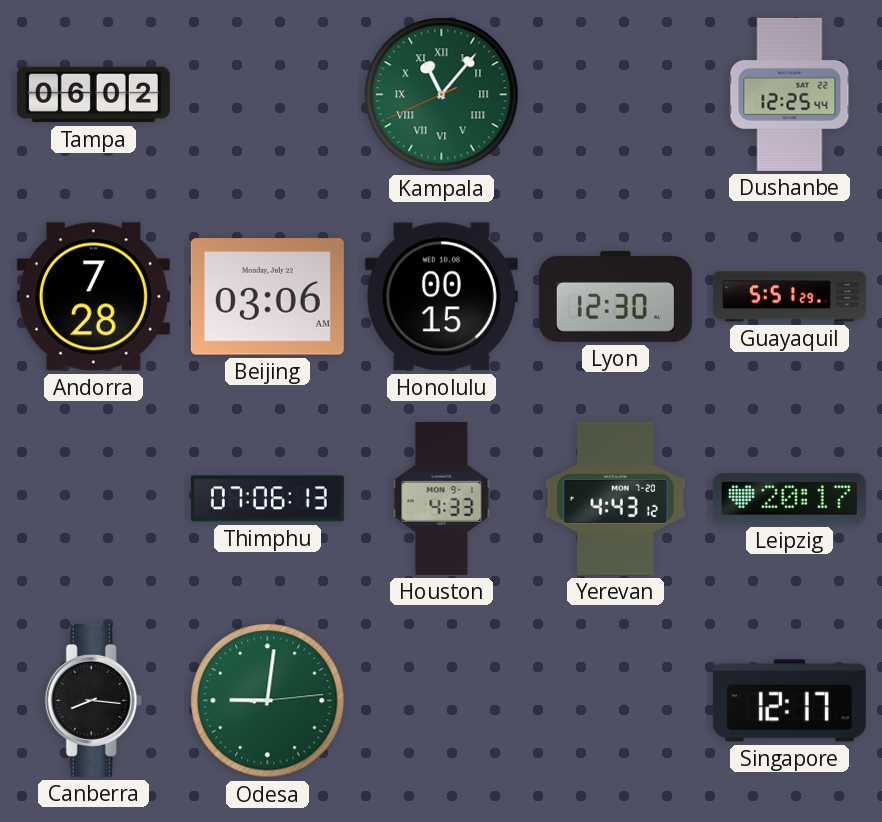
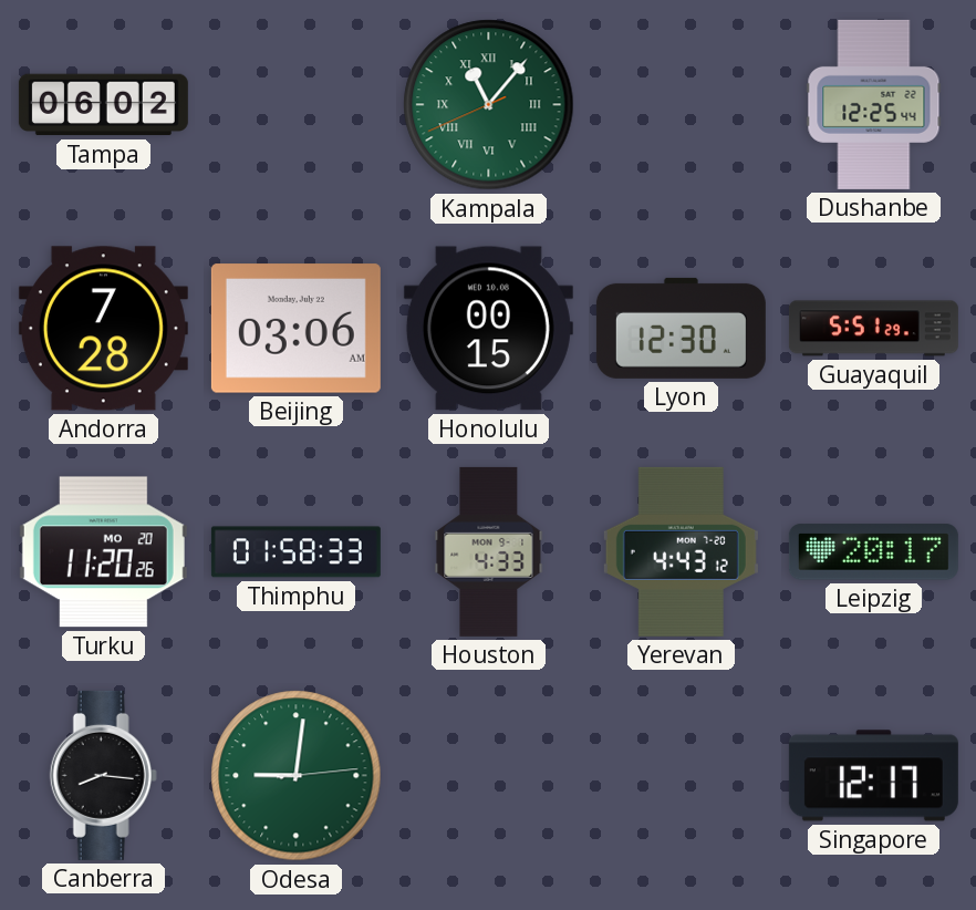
Turku: none -> 11:20
Thimphu: 07:06 -> 01:58
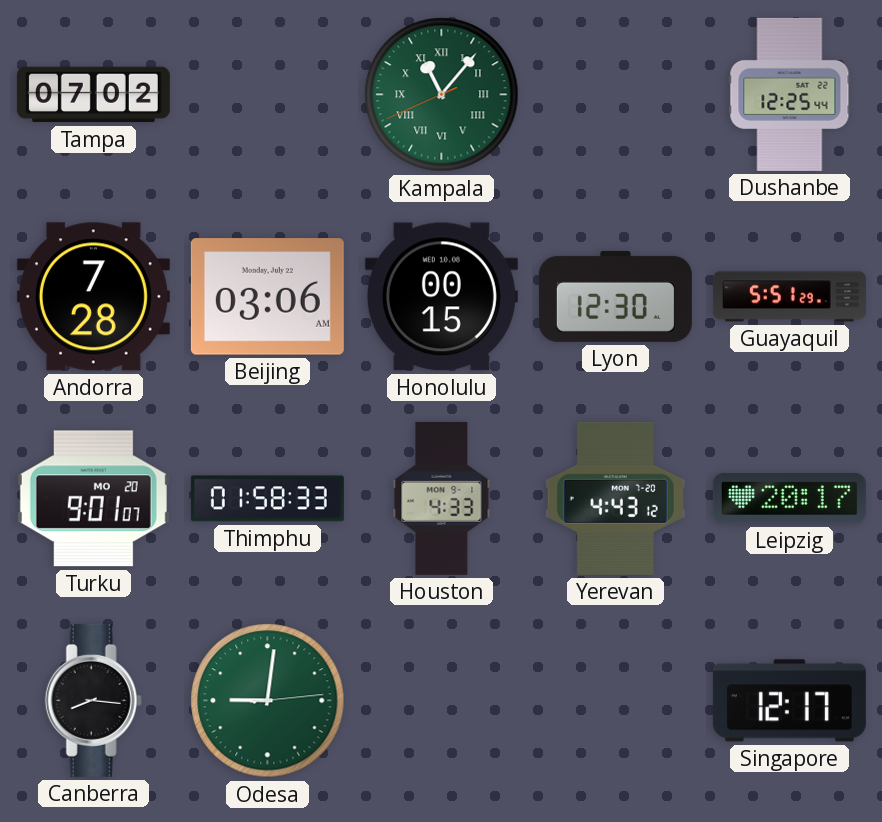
Tampa: 06:02 -> 07:02
Turku: 11:20 -> 9:01
